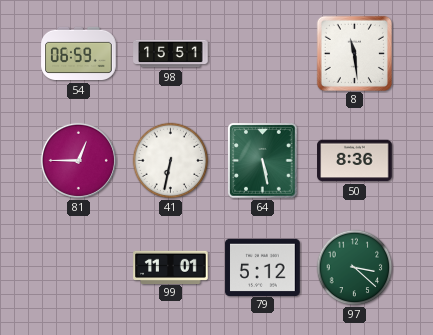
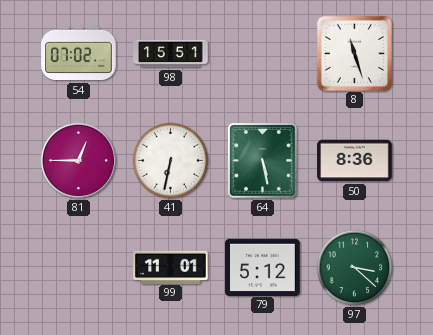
54: 06:59 -> 07:02
8: 11:29 -> 11:27
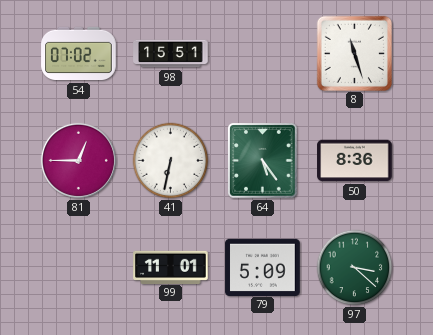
64: 5:28 -> 5:24
79: 5:12 -> 5:09
